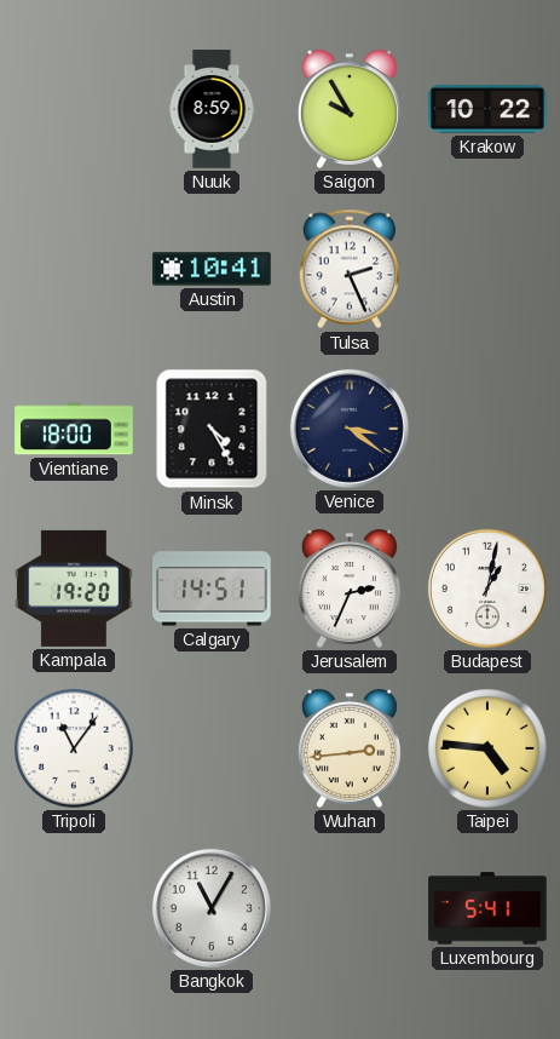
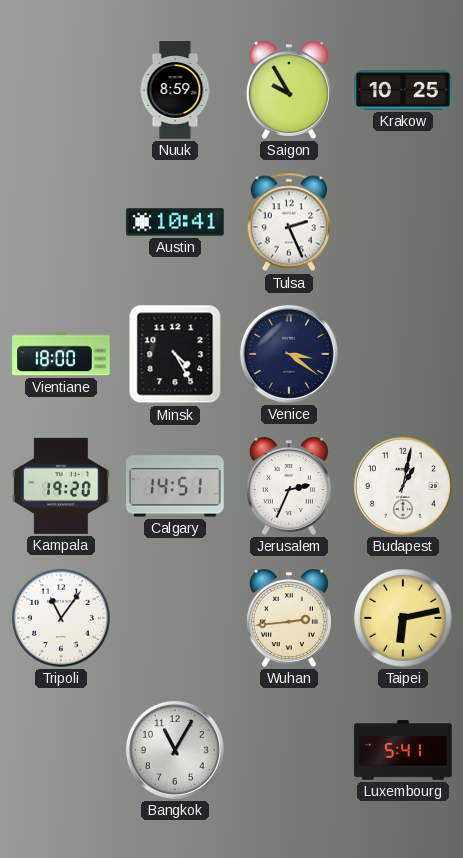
Krakow: 10:22 -> 10:25
Taipei: 4:46 -> 6:13
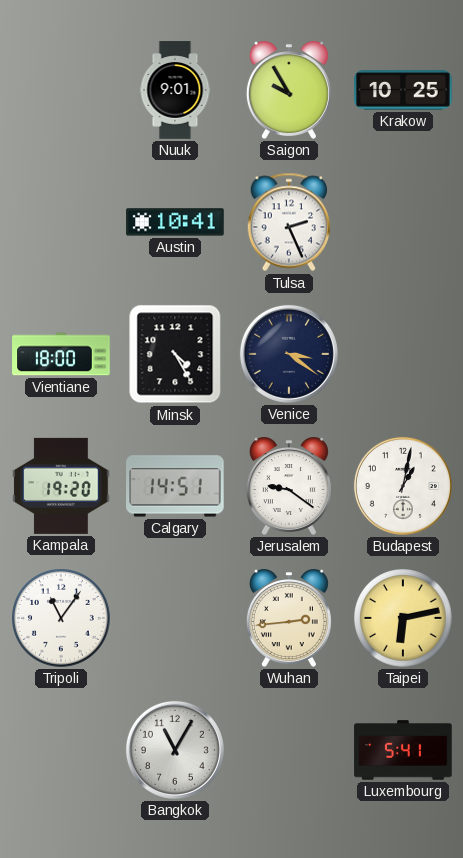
Nuuk: 8:59 -> 9:01
Jerusalem: 2:34 -> 9:21
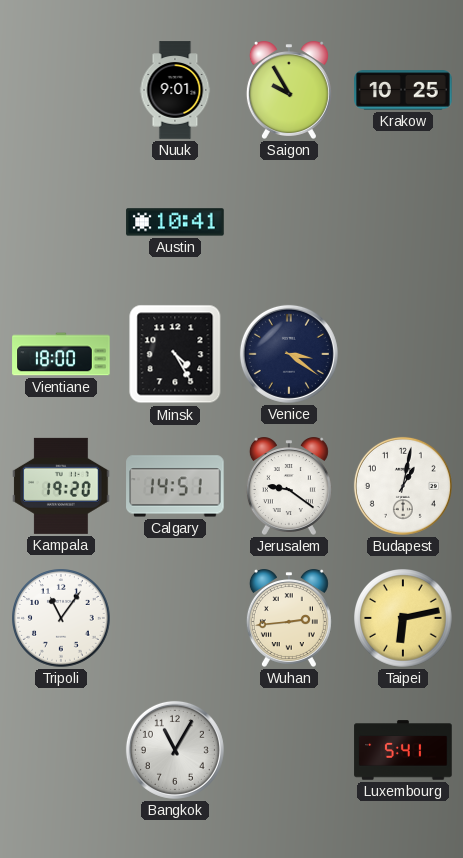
Tulsa: 2:26 -> none
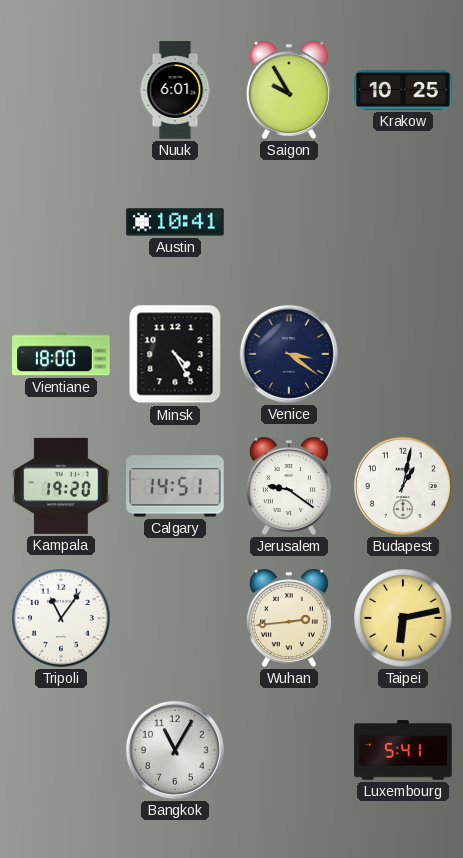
Nuuk: 9:01 -> 6:01
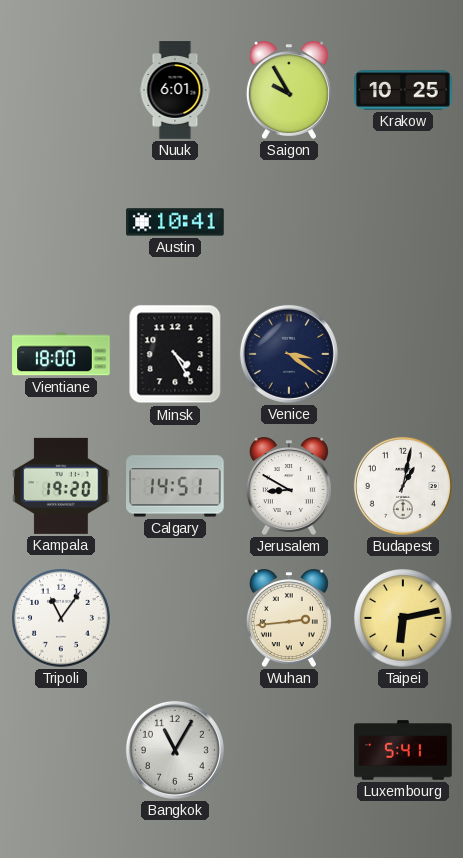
Jerusalem: 9:21 -> 8:50
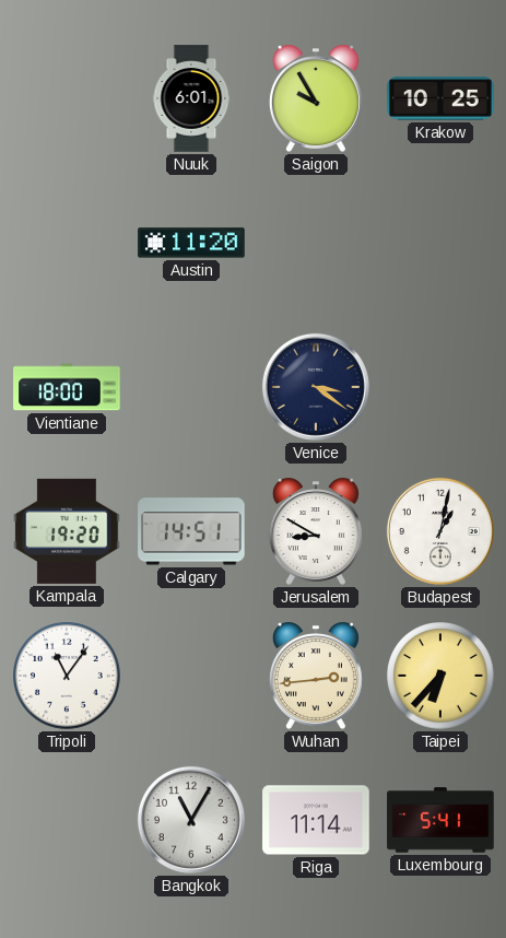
Austin: 10:41 -> 11:20
Minsk: 4:25 -> none
Taipei: 6:13 -> 6:37
Riga: none -> 11:14
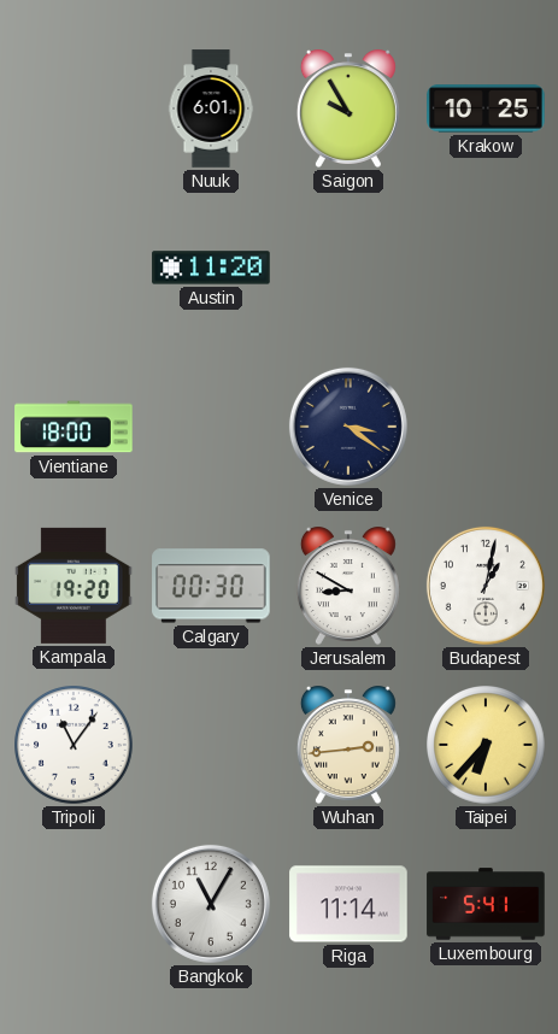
Calgary: 14:51 -> 00:30
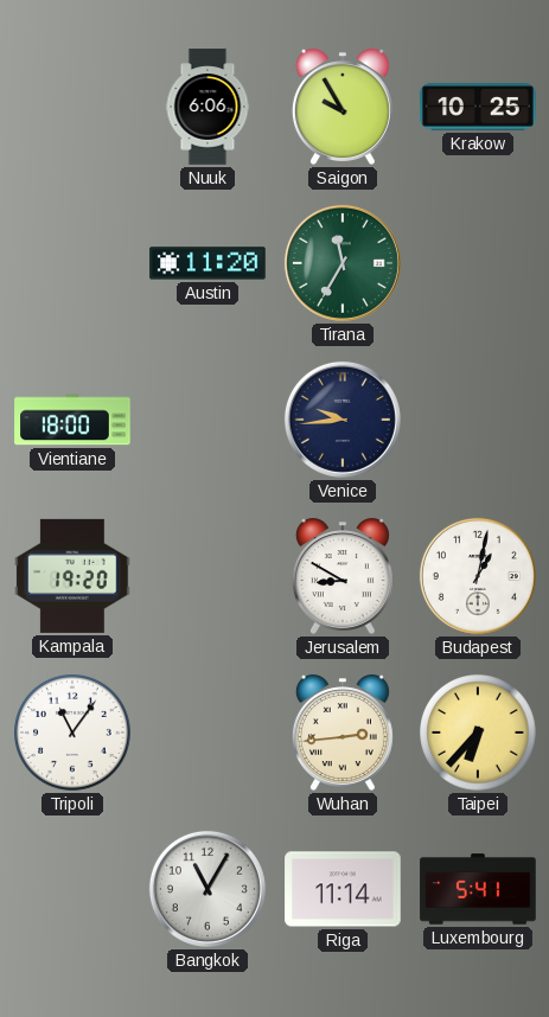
Nuuk: 6:01 -> 6:06
Tirana: none -> 11:35
Venice: 3:21 -> 9:44
Calgary: 00:30 -> none
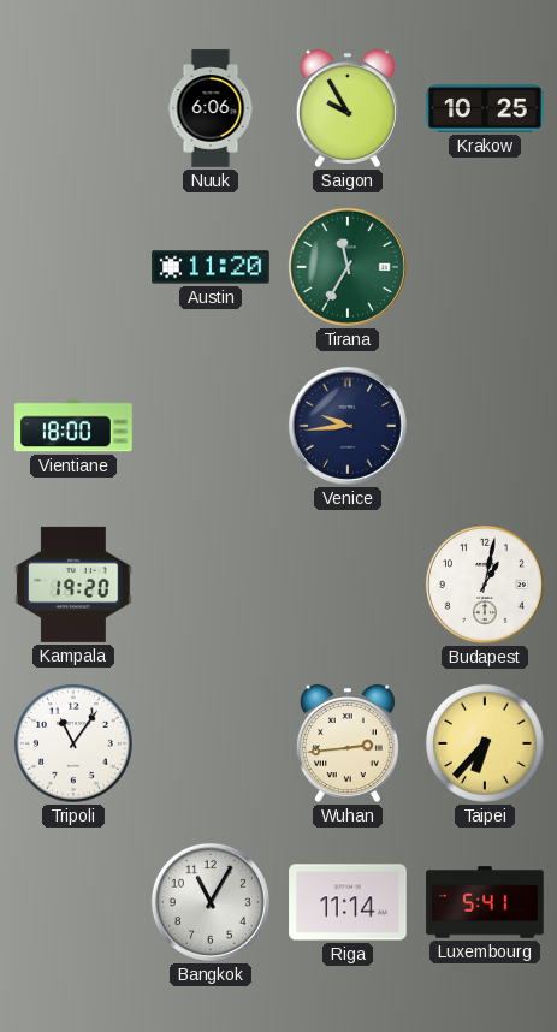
Jerusalem: 8:50 -> none
